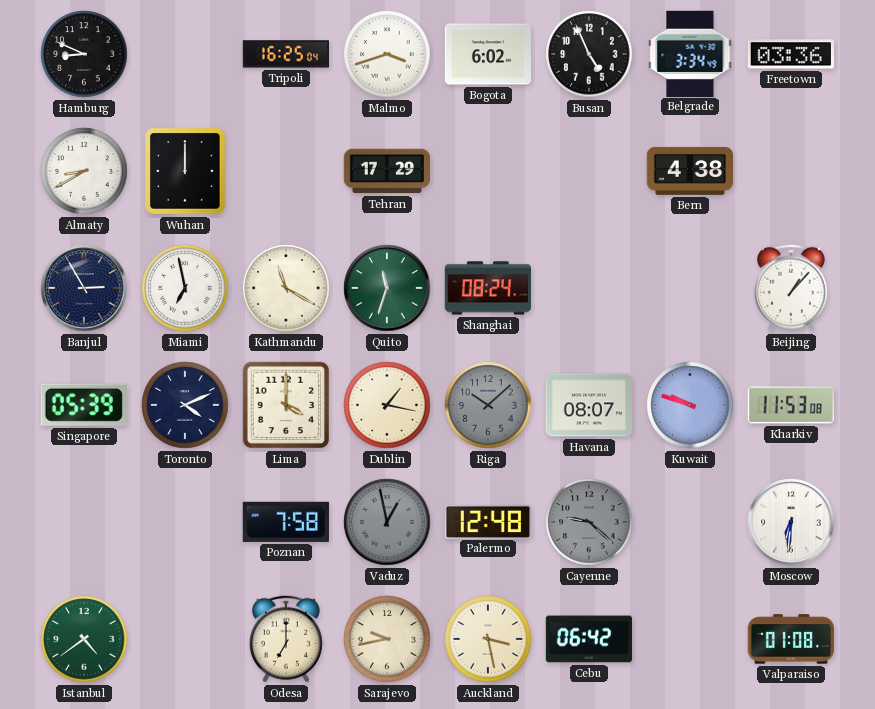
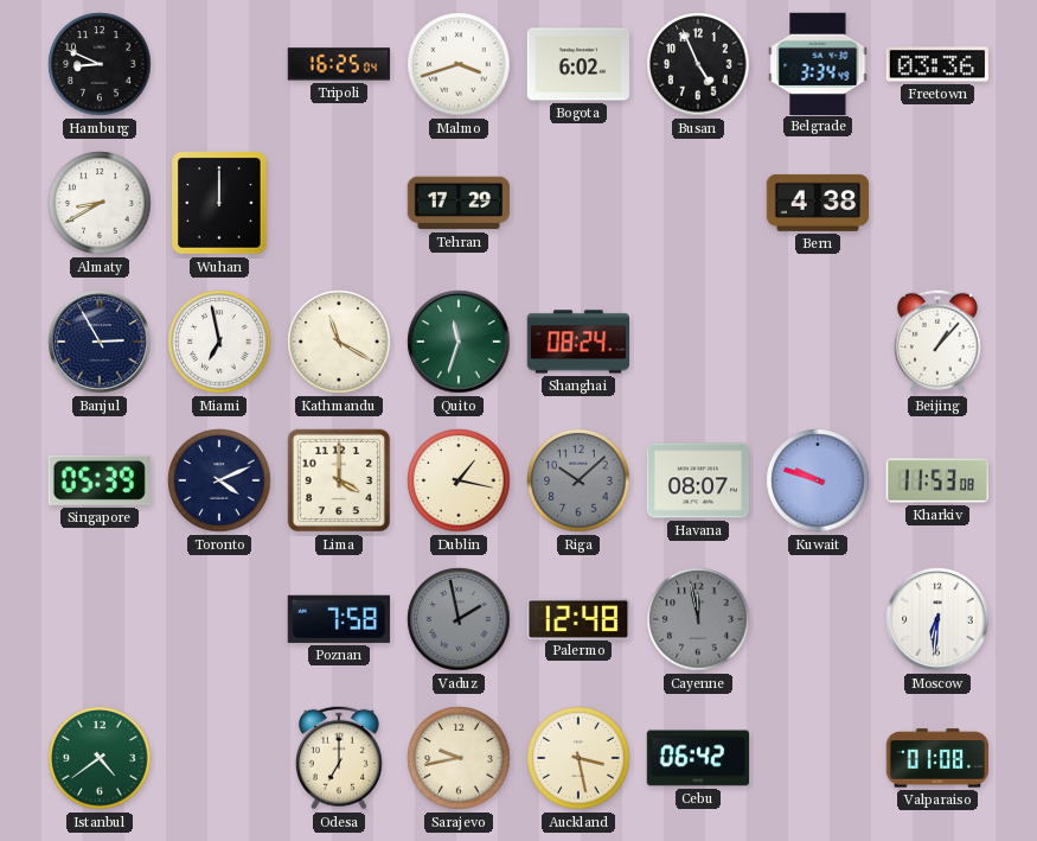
Vaduz: 12:58 -> 1:58
Cayenne: 9:22 -> 11:58
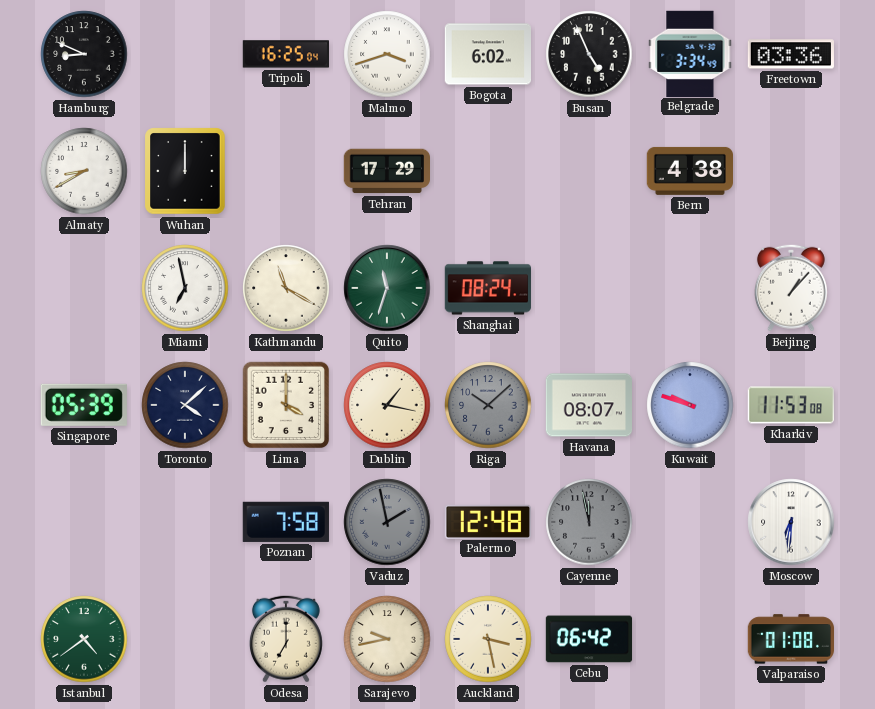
Banjul: 2:55 -> none
Toronto: 4:11 -> 4:08
